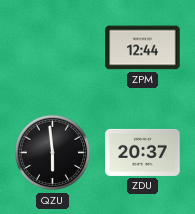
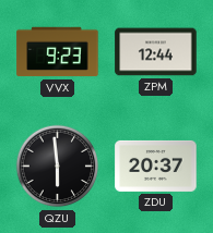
VVX: none -> 9:23
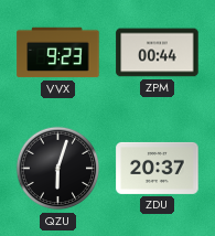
ZPM: 12:44 -> 00:44
QZU: 5:59 -> 6:03
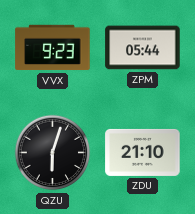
ZPM: 00:44 -> 05:44
ZDU: 20:37 -> 21:10
